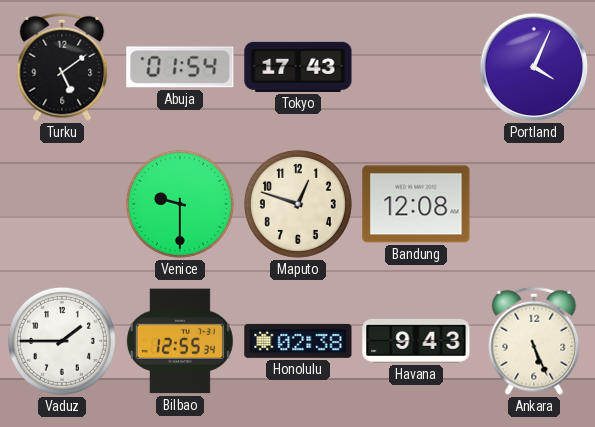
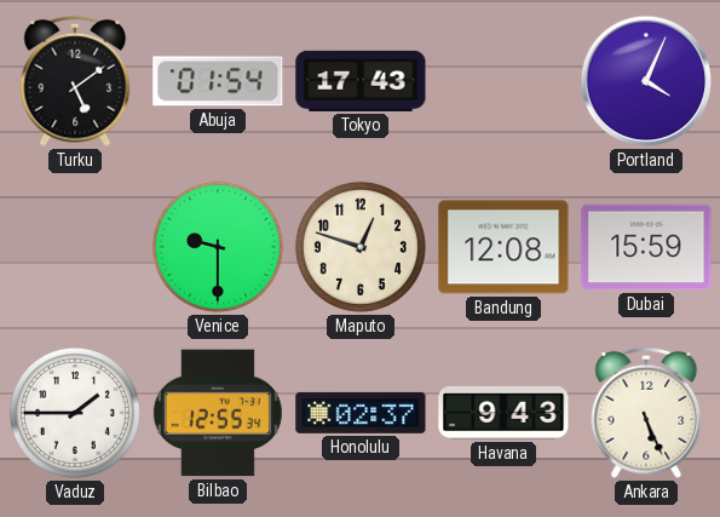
Dubai: none -> 15:59
Honolulu: 02:38 -> 02:37
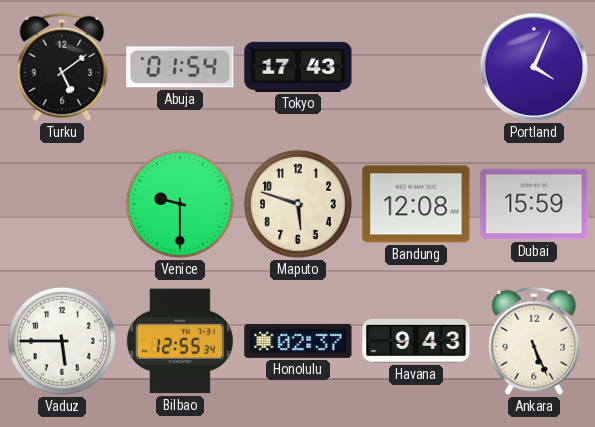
Maputo: 12:48 -> 5:48
Vaduz: 1:45 -> 5:45
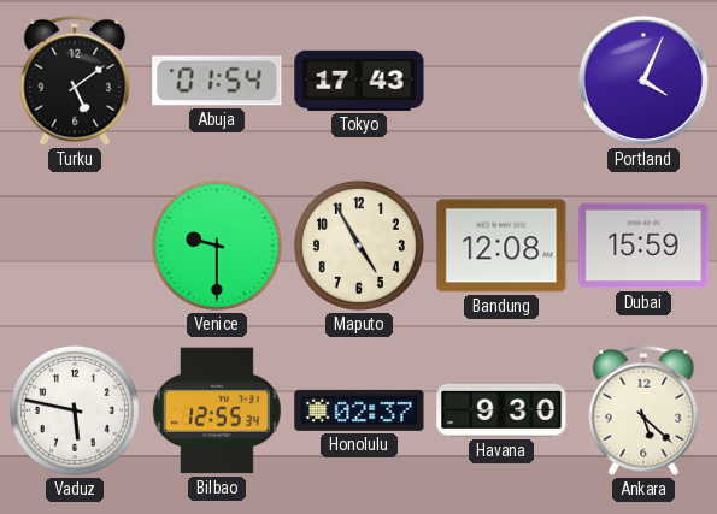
Maputo: 5:48 -> 4:55
Vaduz: 5:45 -> 5:47
Havana: 9:43 -> 9:30
Ankara: 5:26 -> 5:22
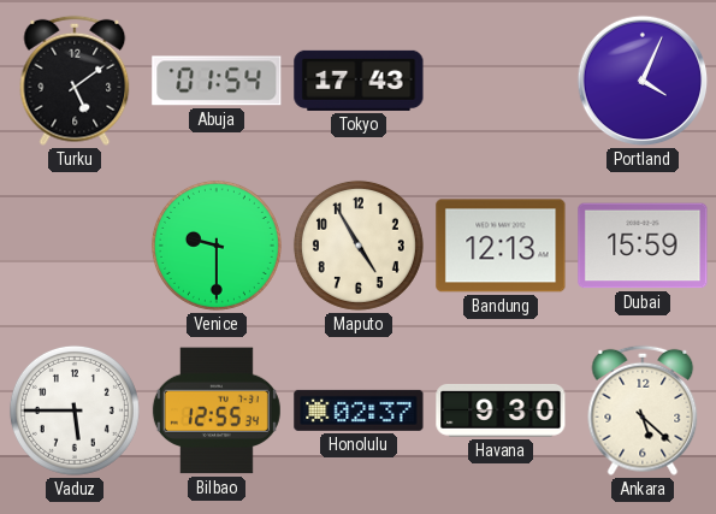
Bandung: 12:08 -> 12:13
Vaduz: 5:47 -> 5:45
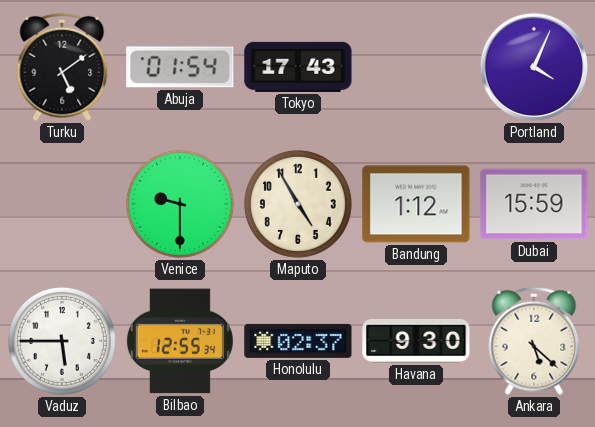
Bandung: 12:13 -> 1:12
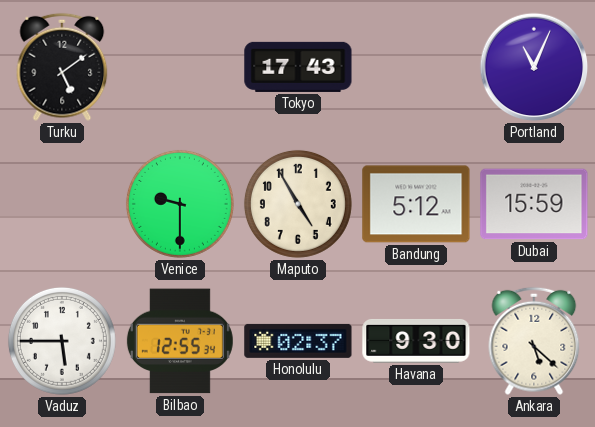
Abuja: 01:54 -> none
Portland: 4:04 -> 11:04
Bandung: 1:12 -> 5:12
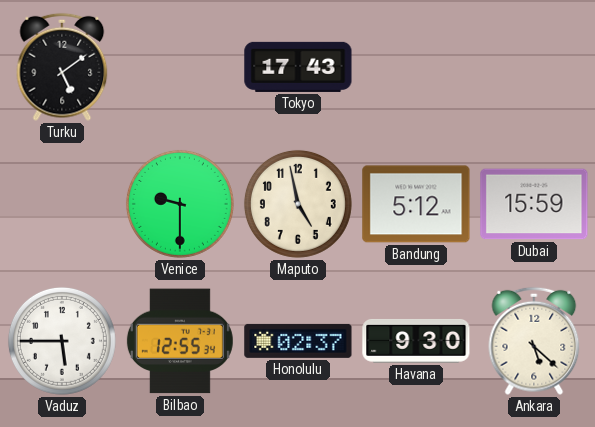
Portland: 11:04 -> none
Maputo: 4:55 -> 4:58
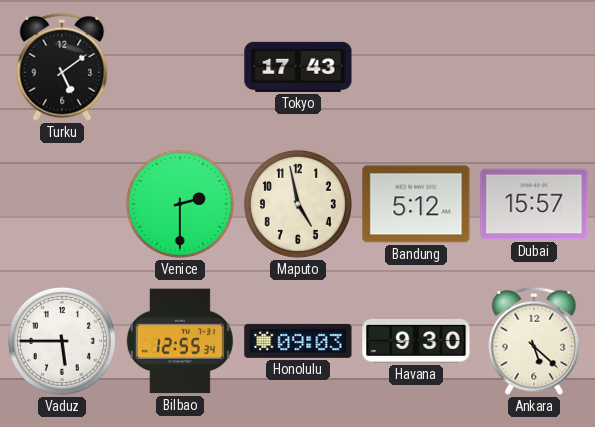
Venice: 9:30 -> 2:30
Dubai: 15:59 -> 15:57
Honolulu: 02:37 -> 09:03
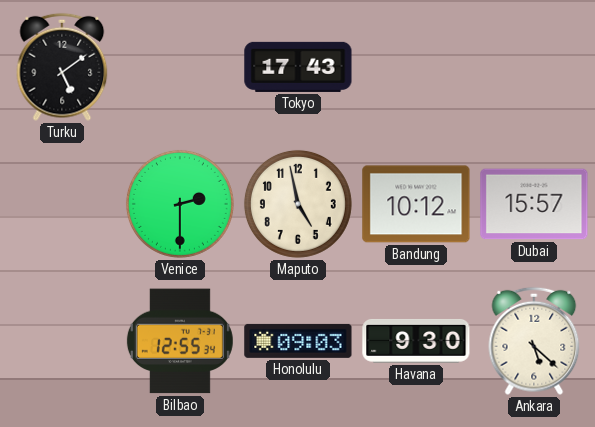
Bandung: 5:12 -> 10:12
Vaduz: 5:45 -> none
